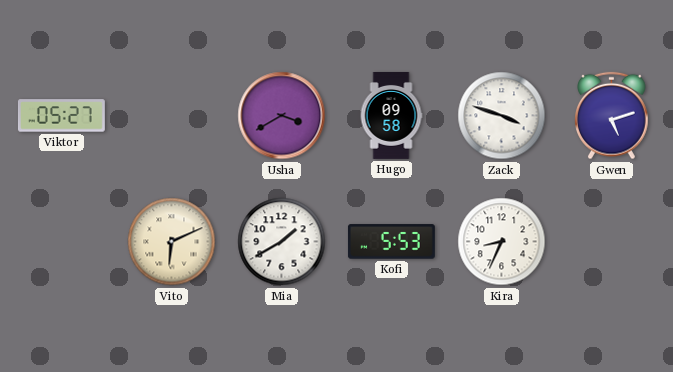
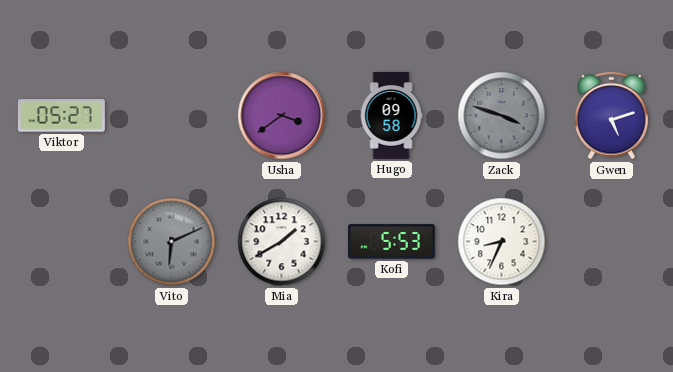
Usha: 3:40 -> 3:39
Zack dial: white -> grey
Vito dial: cream -> grey
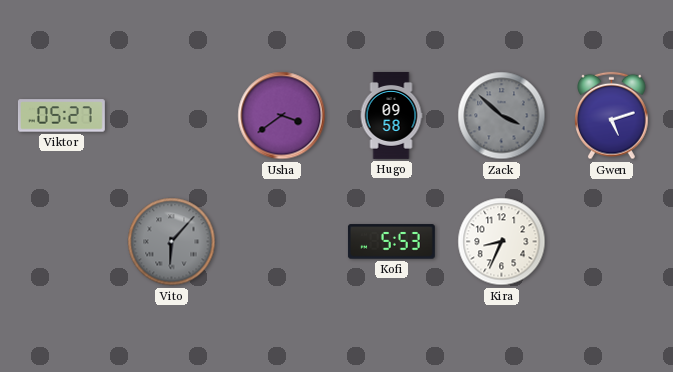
Zack: 3:48 -> 3:52
Vito: 6:11 -> 6:07
Mia: 1:40 -> none
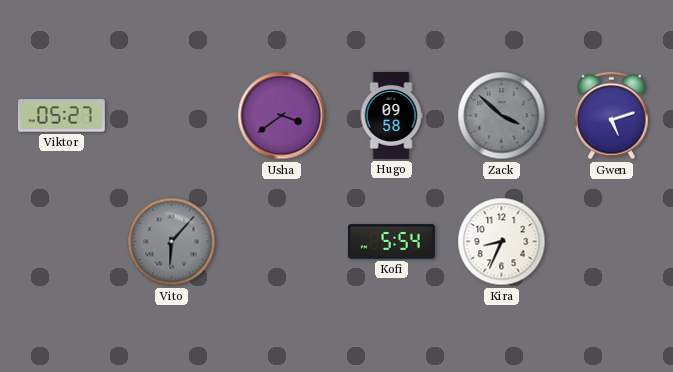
Kofi: 5:53 -> 5:54
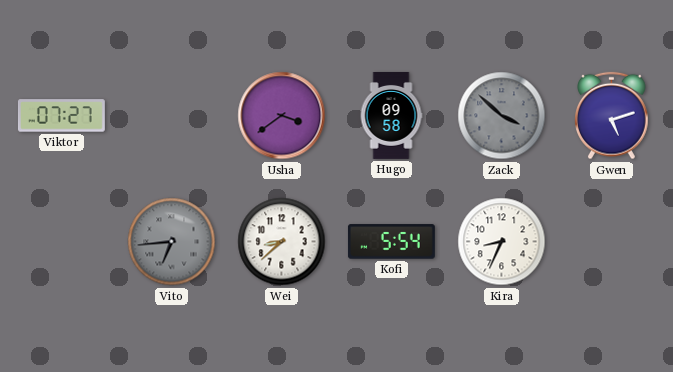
Viktor: 05:27 -> 07:27
Vito: 6:07 -> 6:44
Wei: none -> 8:38
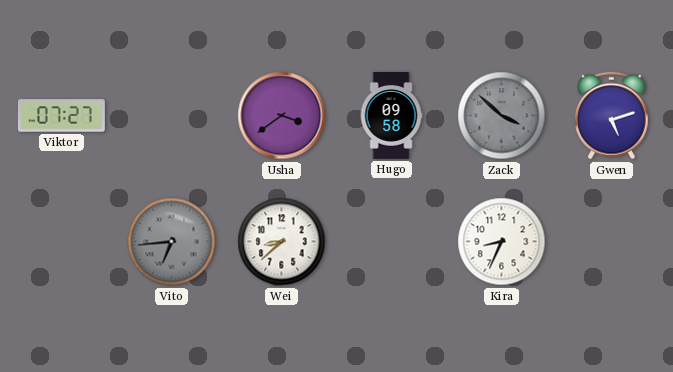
Kofi: 5:54 -> none
